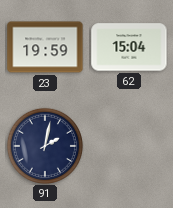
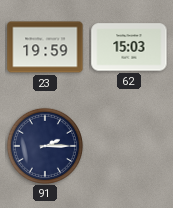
62: 15:04 -> 15:03
91: 2:02 -> 2:15
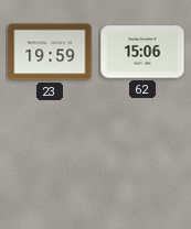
62: 15:03 -> 15:06
91: 2:15 -> none
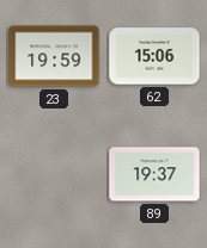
89: none -> 19:37
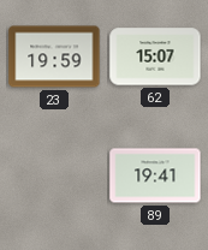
62: 15:06 -> 15:07
89: 19:37 -> 19:41
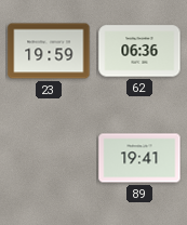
62: 15:07 -> 06:36
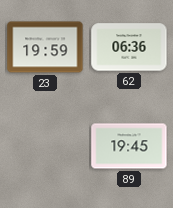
89: 19:41 -> 19:45
